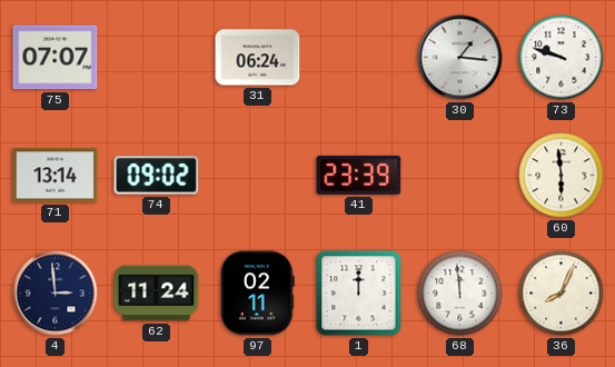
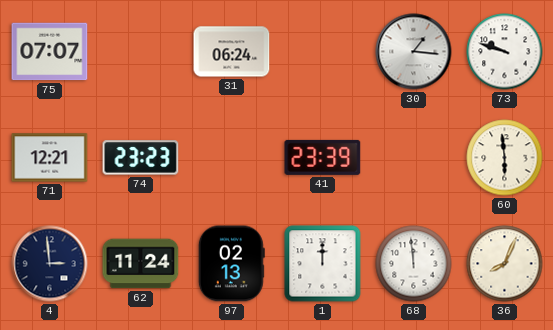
71: 13:14 -> 12:21
74: 09:02 -> 23:23
97: 02:11 -> 02:13
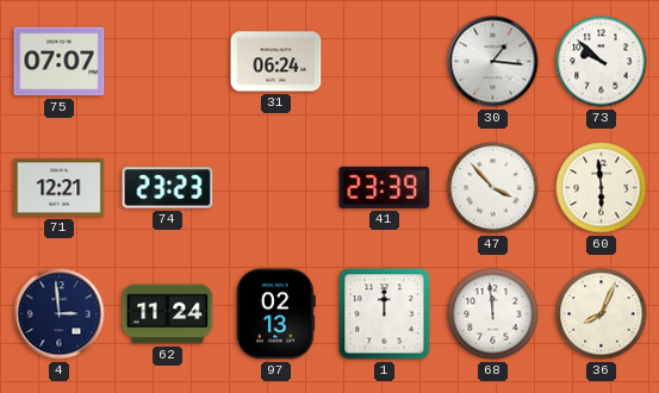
73: 9:48 -> 9:52
47: none -> 3:53
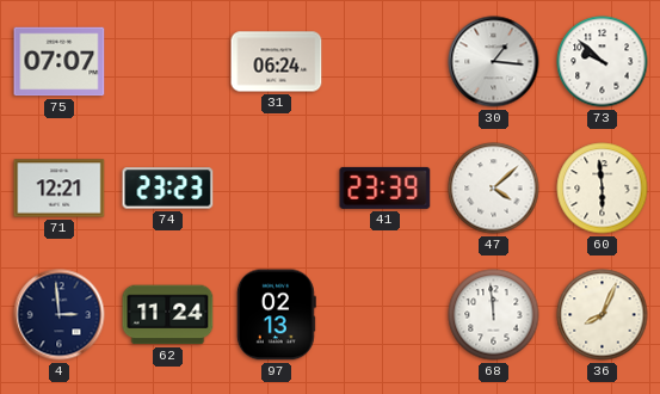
47: 3:53 -> 4:08
1: 12:00 -> none
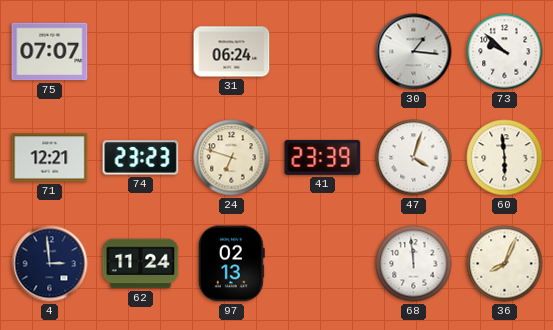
24: none -> 6:48
47: 4:08 -> 4:03
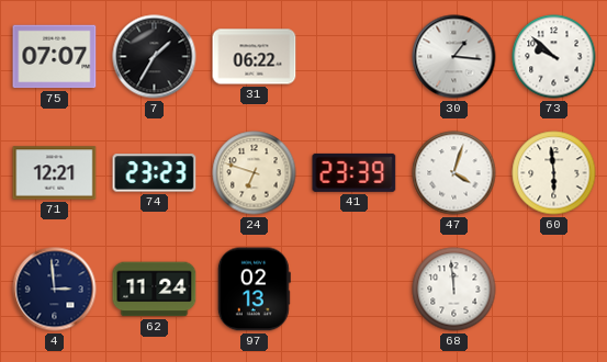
7: none -> 1:35
31: 06:24 -> 06:22
36: 8:04 -> none
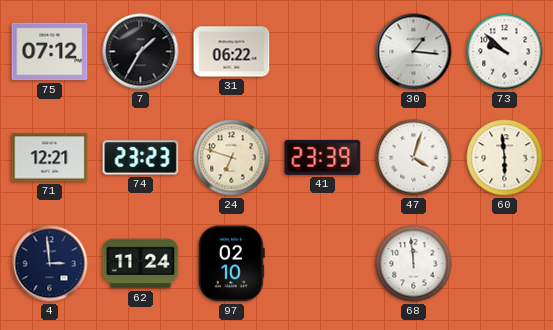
75: 07:07 -> 07:12
97: 02:13 -> 02:10
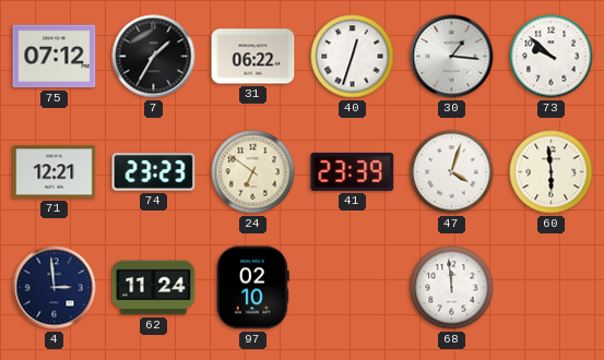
40: none -> 12:33
24: 6:48 -> 6:51
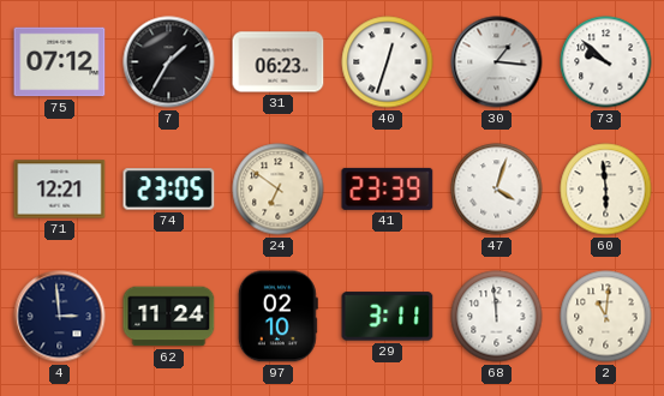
31: 06:22 -> 06:23
74: 23:23 -> 23:05
29: none -> 3:11
2: none -> 11:01
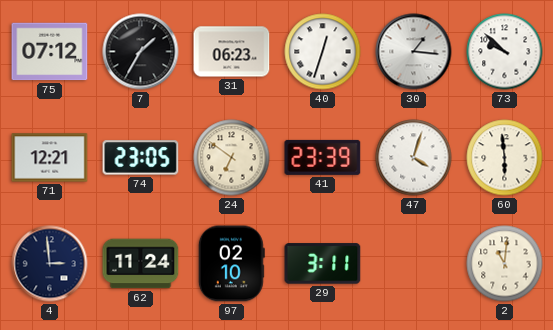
68: 11:59 -> none
